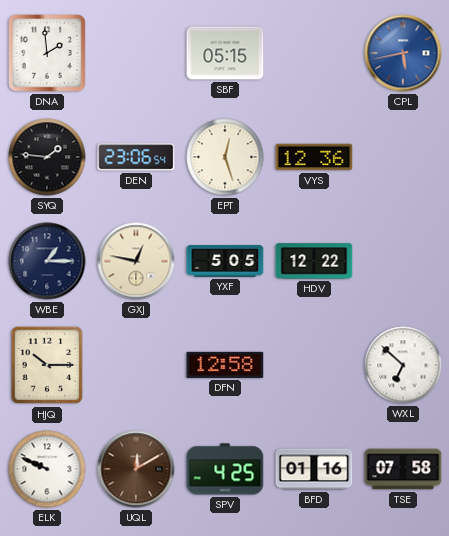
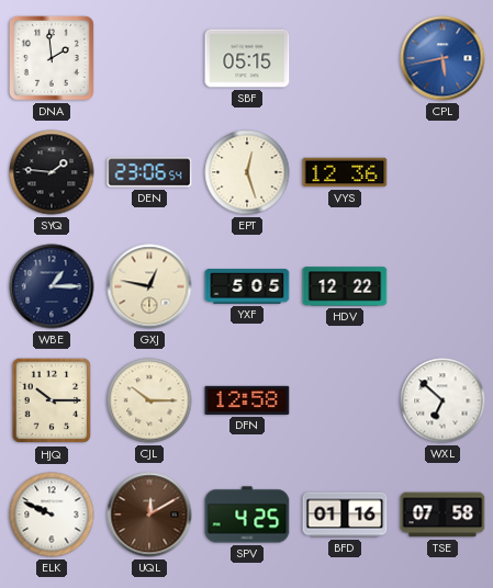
CJL: none -> 10:15
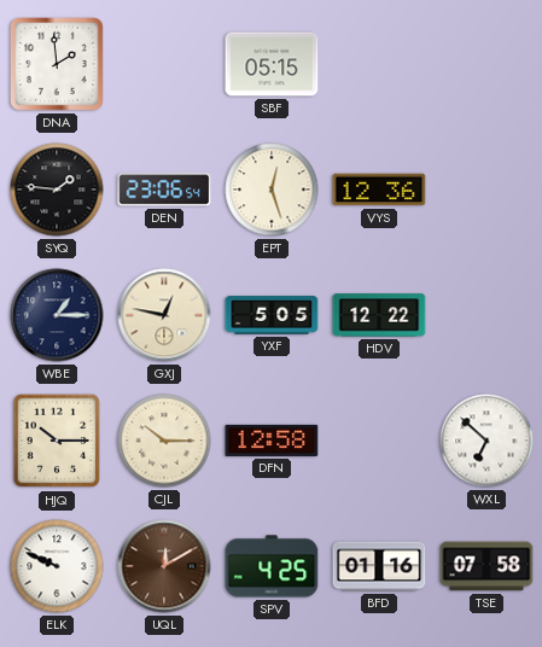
CPL: 5:43 -> none
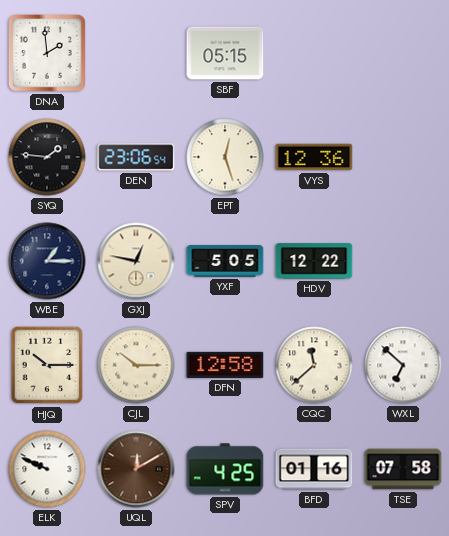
CQC: none -> 11:38
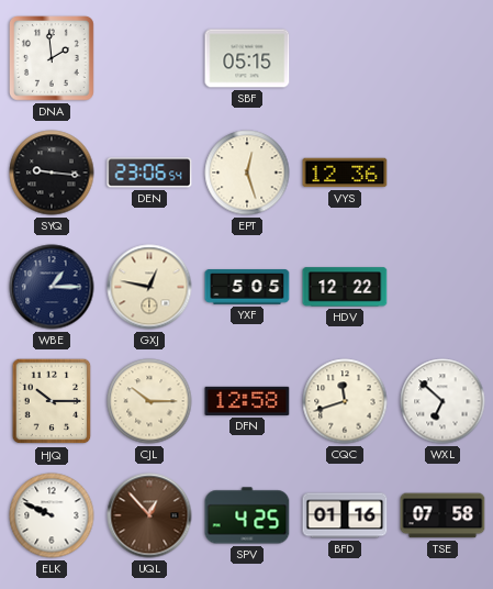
SYQ: 1:46 -> 9:16
CQC: 11:38 -> 11:42
UQL: 12:10 -> 12:53
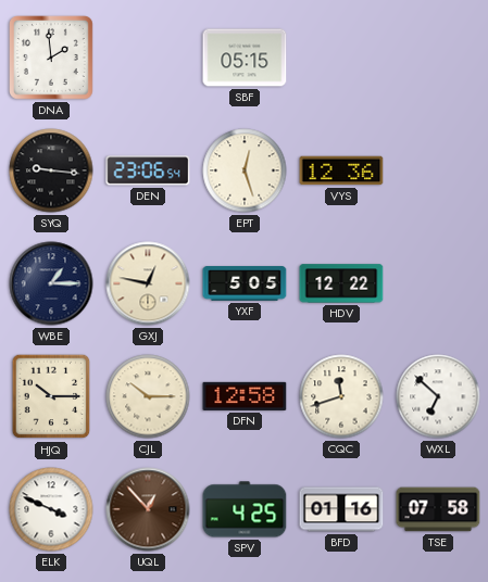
ELK: 9:49 -> 3:49
